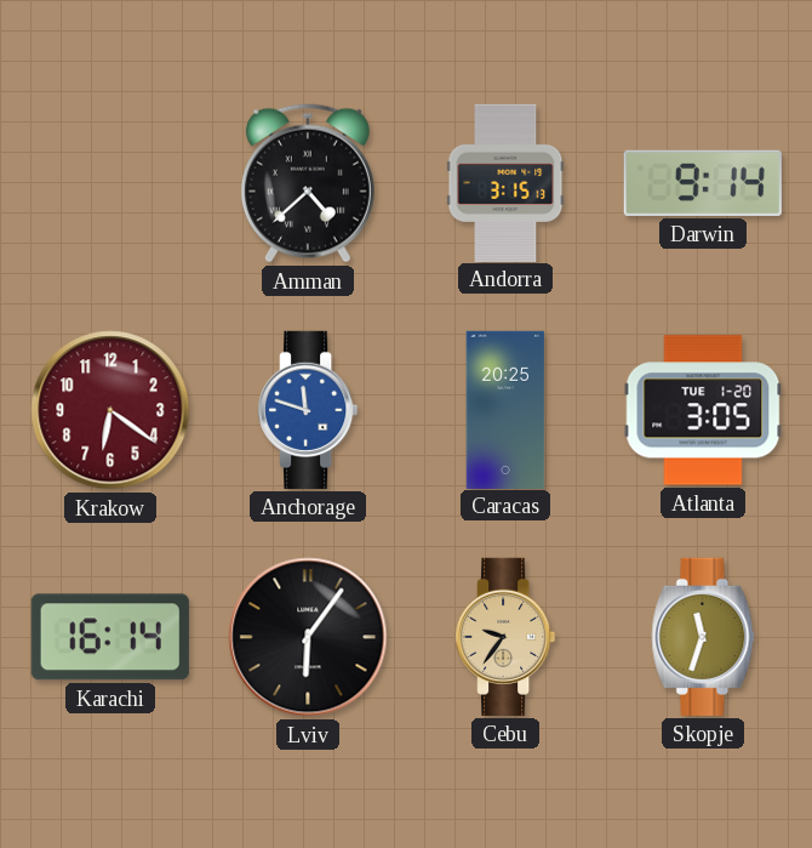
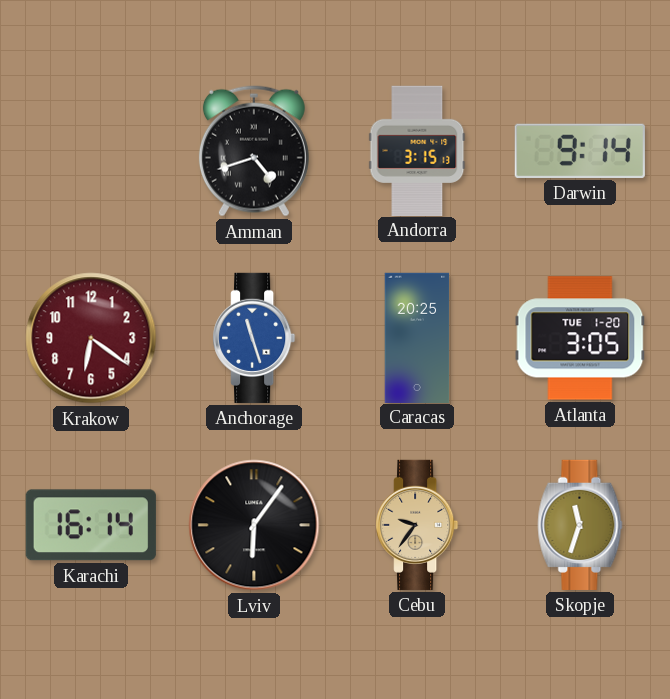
Amman: 4:38 -> 4:42
Anchorage: 11:48 -> 11:27
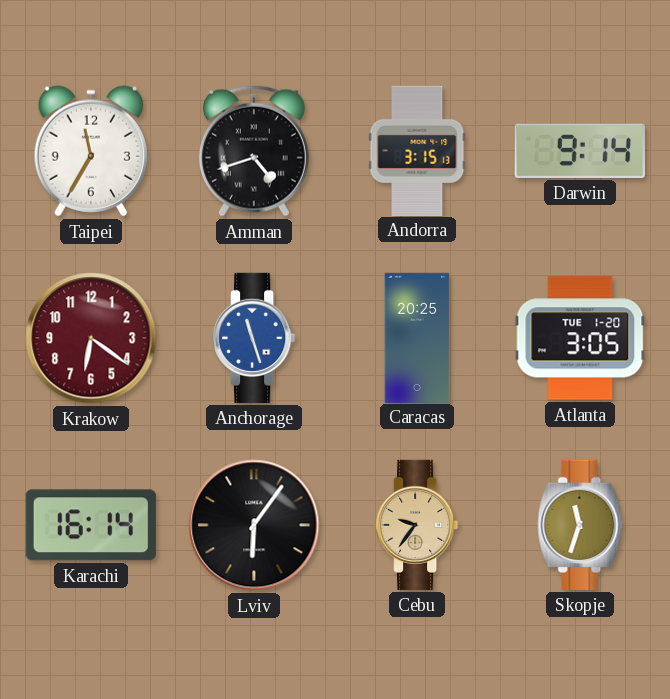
Taipei: none -> 11:35
